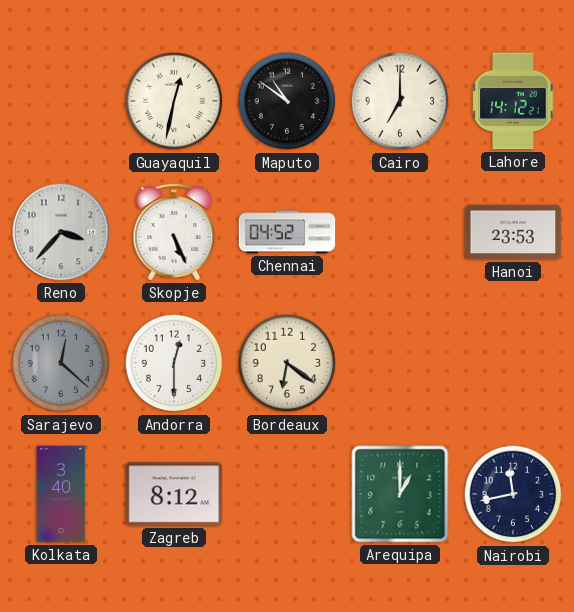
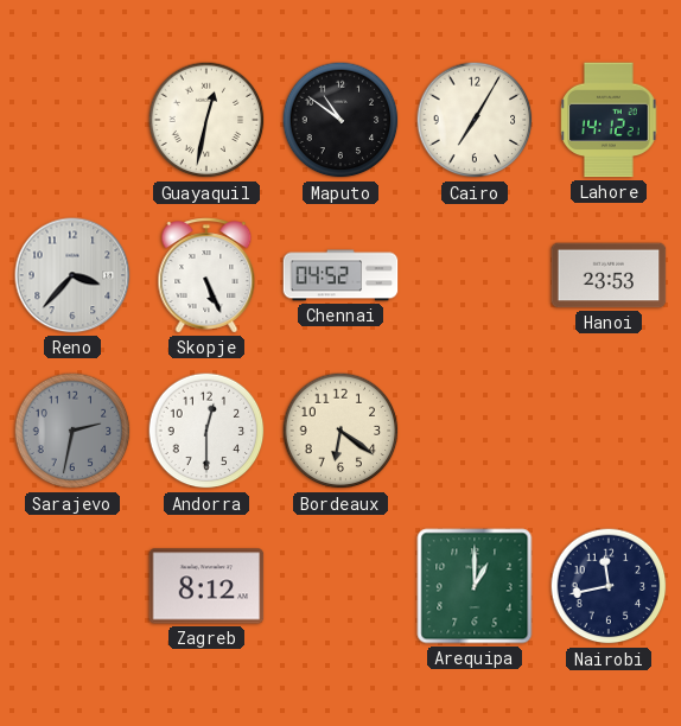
Cairo: 7:00 -> 7:05
Sarajevo: 12:22 -> 2:32
Kolkata: 3:40 -> none
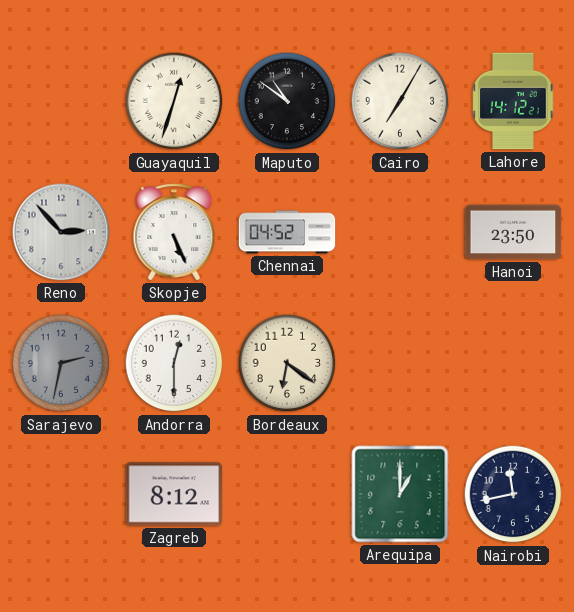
Guayaquil: 12:32 -> 12:33
Reno: 3:37 -> 2:53
Hanoi: 23:53 -> 23:50
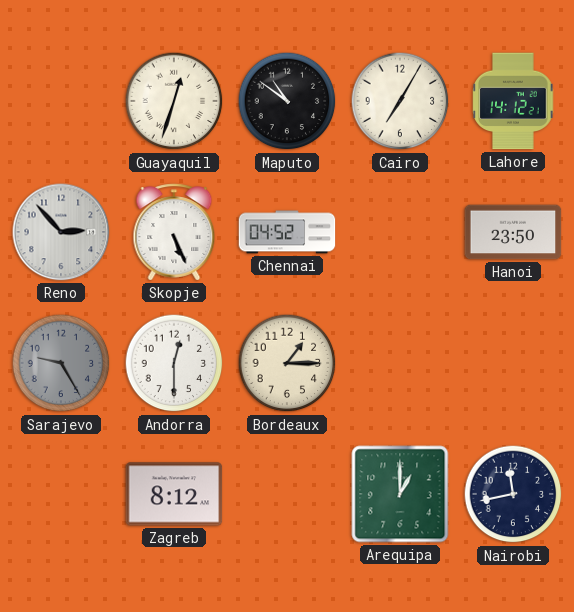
Sarajevo: 2:32 -> 9:25
Bordeaux: 6:21 -> 1:15
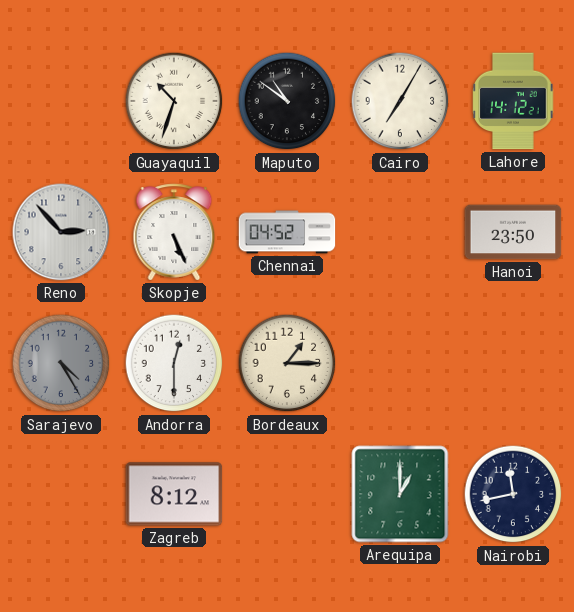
Guayaquil: 12:33 -> 10:33
Sarajevo: 9:25 -> 4:25
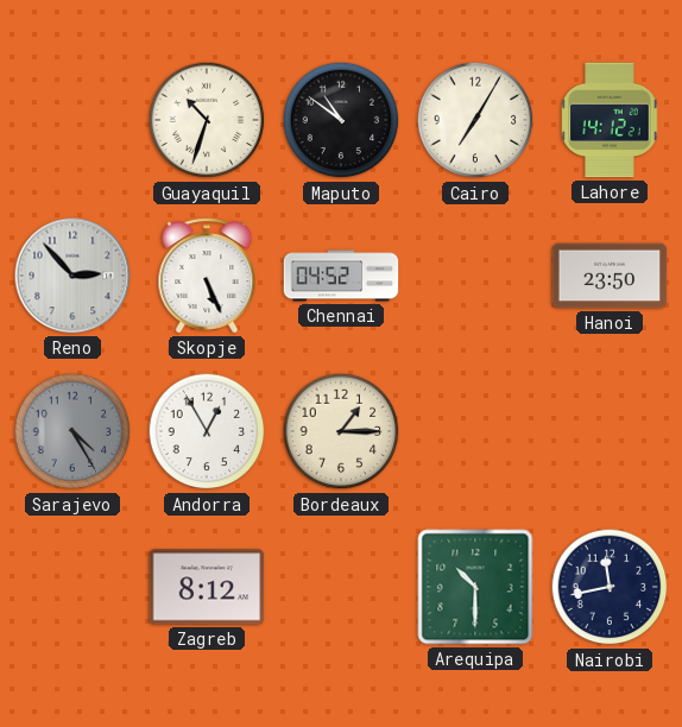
Andorra: 12:30 -> 12:55
Arequipa: 1:00 -> 10:30
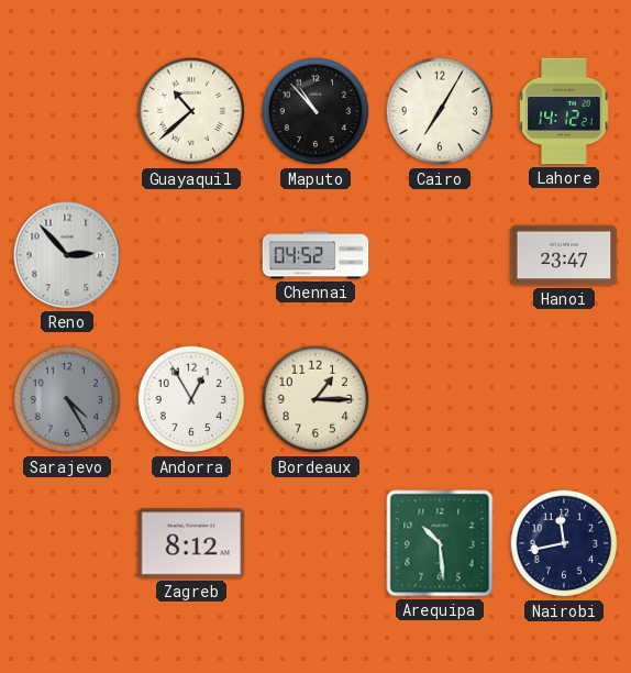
Guayaquil: 10:33 -> 10:38
Maputo: 10:51 -> 10:53
Skopje: 5:26 -> none
Hanoi: 23:50 -> 23:47
Arequipa: 10:30 -> 10:29
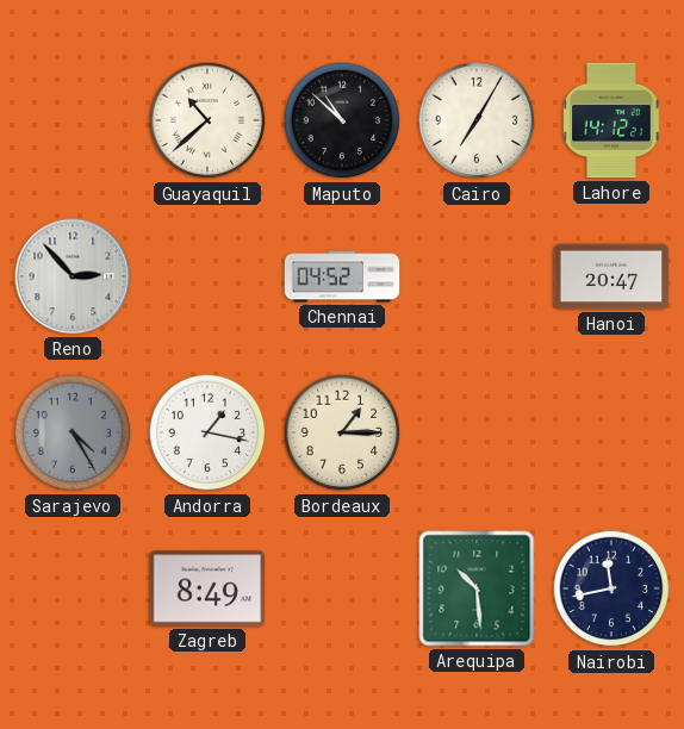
Maputo: 10:53 -> 10:52
Hanoi: 23:47 -> 20:47
Andorra: 12:55 -> 1:17
Zagreb: 8:12 -> 8:49
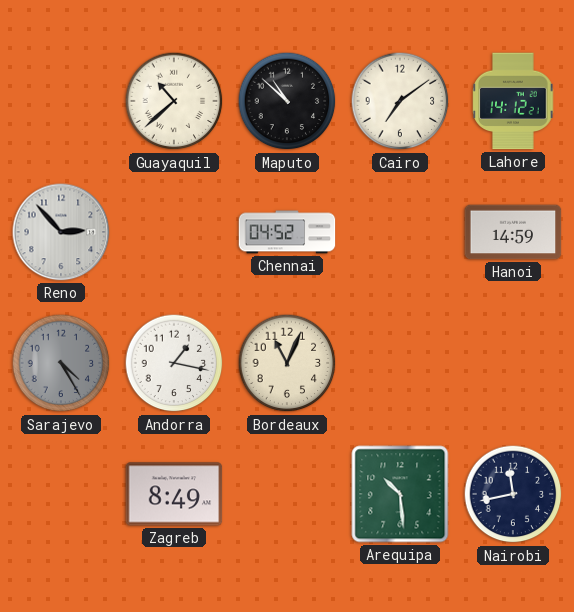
Cairo: 7:05 -> 7:09
Hanoi: 20:47 -> 14:59
Bordeaux: 1:15 -> 11:04
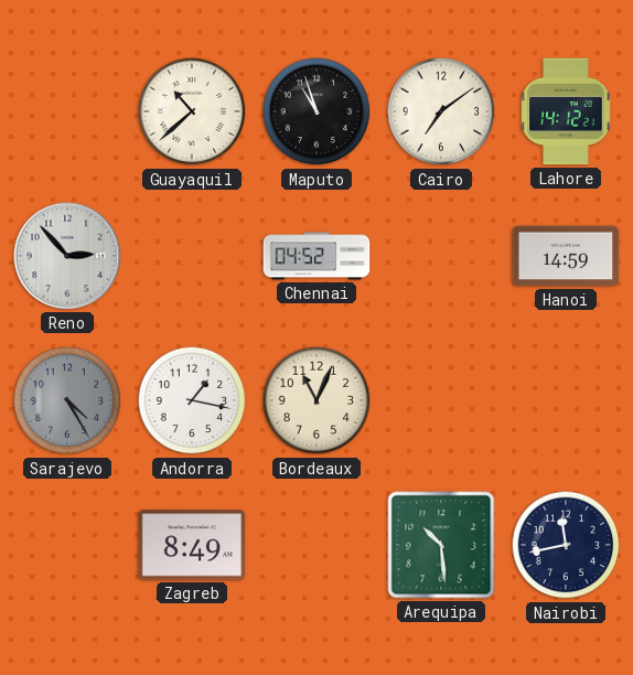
Maputo: 10:52 -> 10:57
